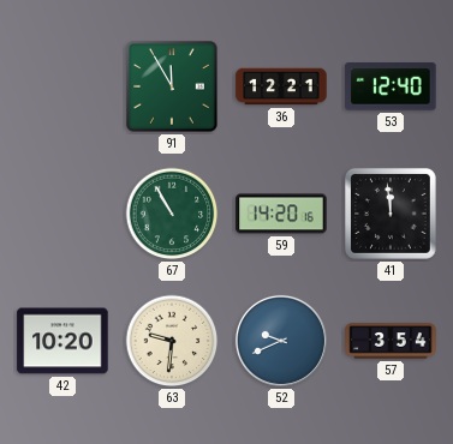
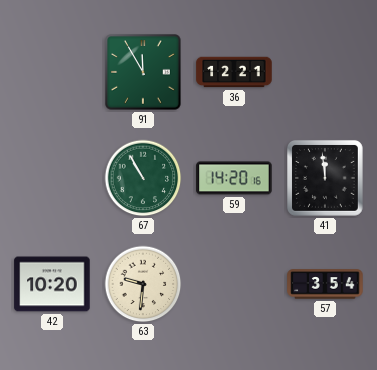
53: 12:40 -> none
52: 9:41 -> none
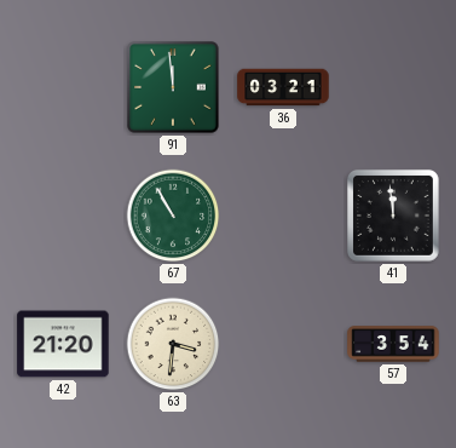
91: 11:55 -> 11:59
36: 12:21 -> 03:21
59: 14:20 -> none
42: 10:20 -> 21:20
63: 9:31 -> 3:31
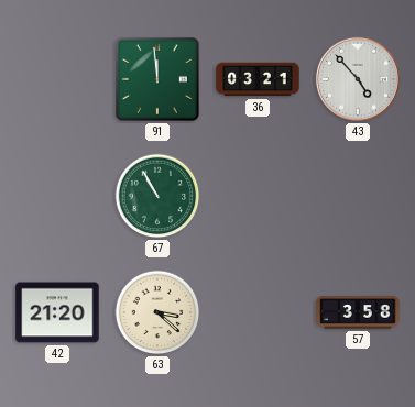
43: none -> 4:53
41: 11:59 -> none
63: 3:31 -> 3:22
57: 3:54 -> 3:58
